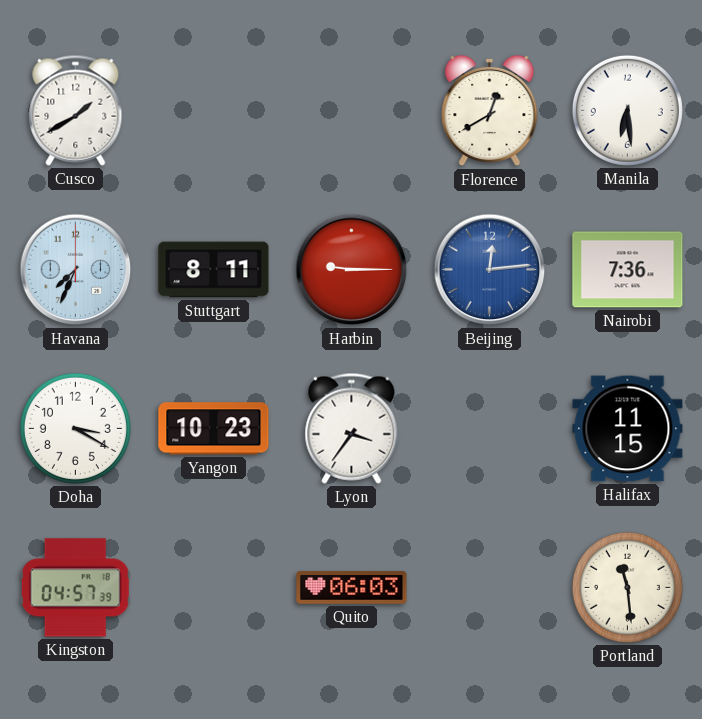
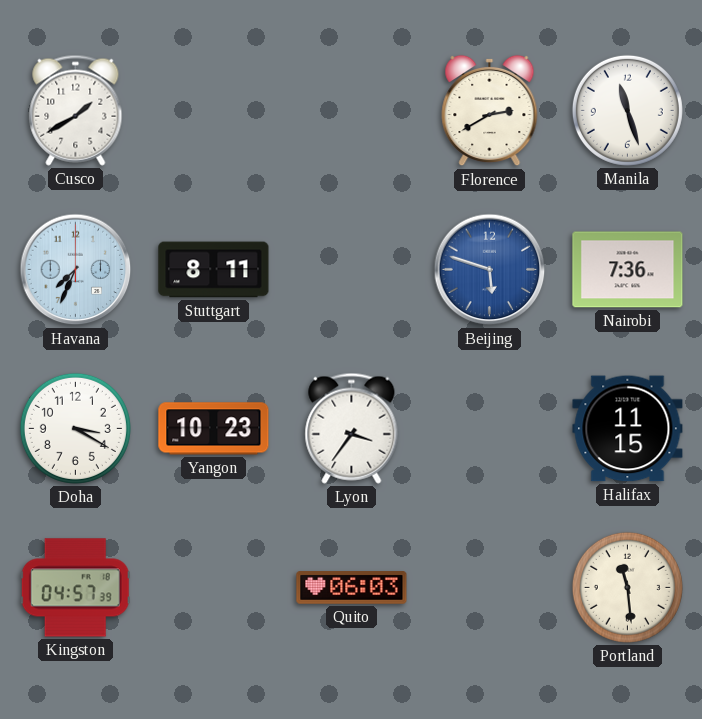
Florence: 12:40 -> 2:40
Manila: 6:29 -> 11:27
Harbin: 9:15 -> none
Beijing: 12:14 -> 5:48
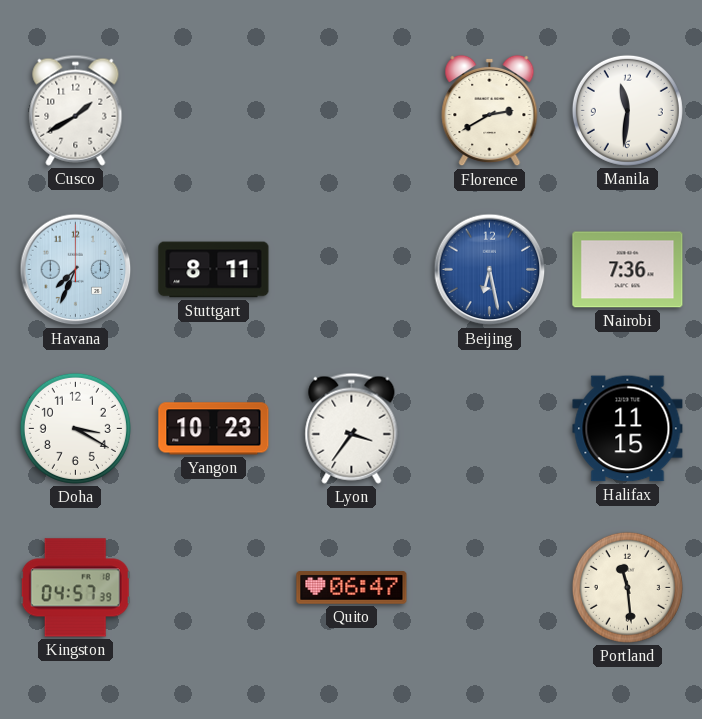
Manila: 11:27 -> 11:31
Beijing: 5:48 -> 6:28
Quito: 06:03 -> 06:47
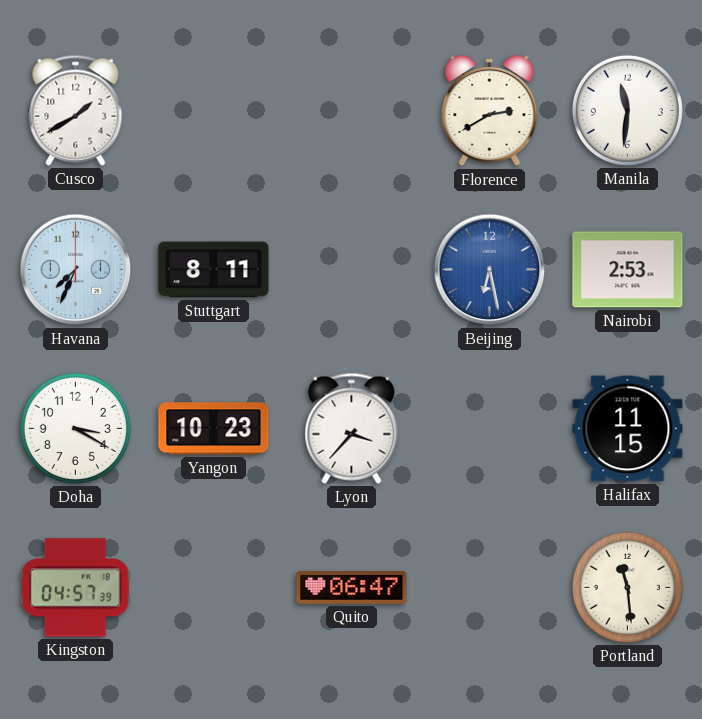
Nairobi: 7:36 -> 2:53
Lyon: 3:36 -> 3:37
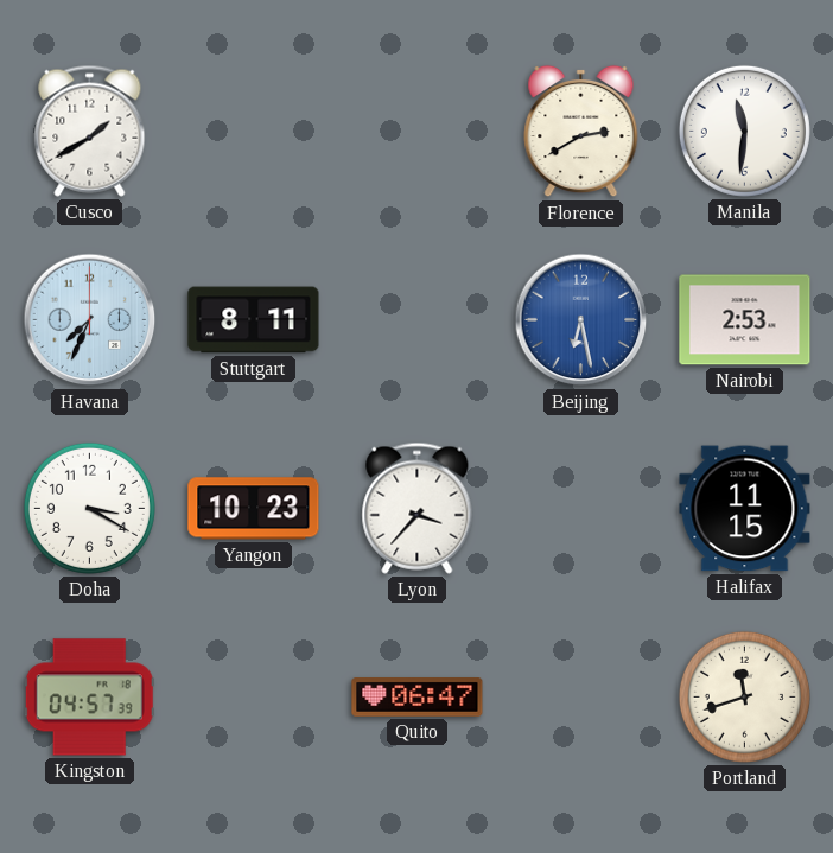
Portland: 11:29 -> 11:42
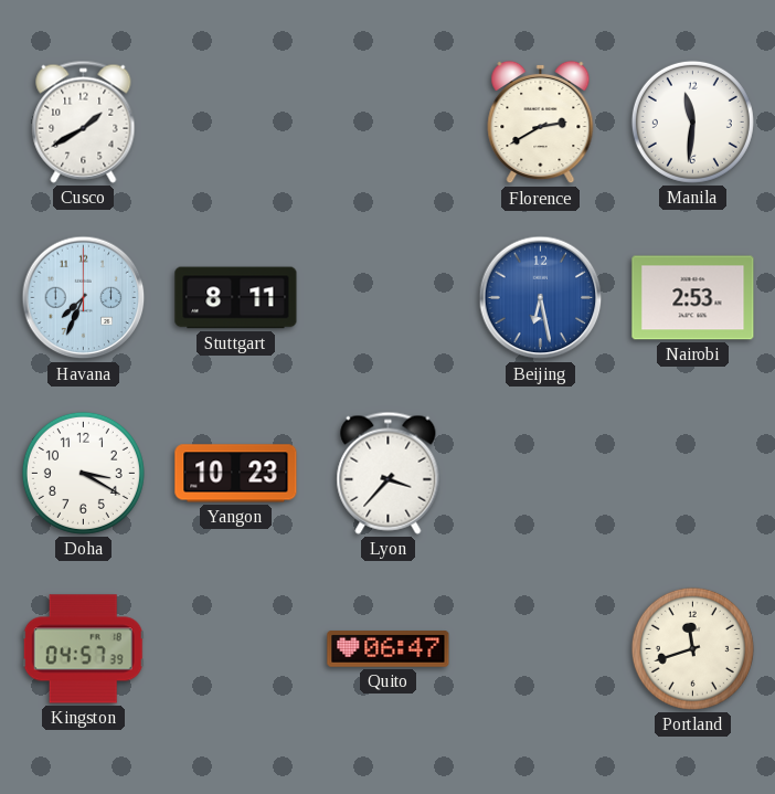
Halifax: 11:15 -> none
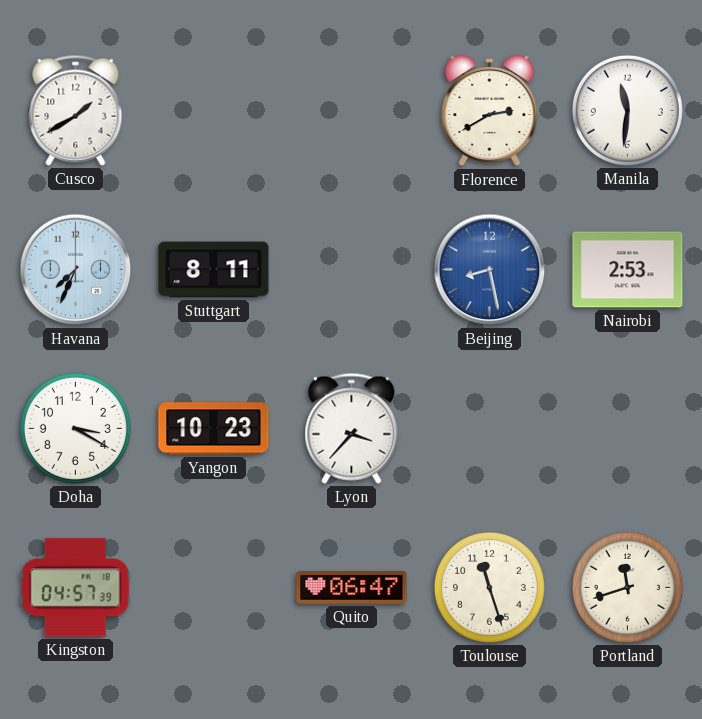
Beijing: 6:28 -> 8:28
Toulouse: none -> 11:27
